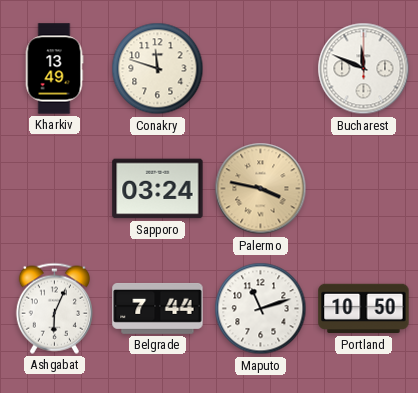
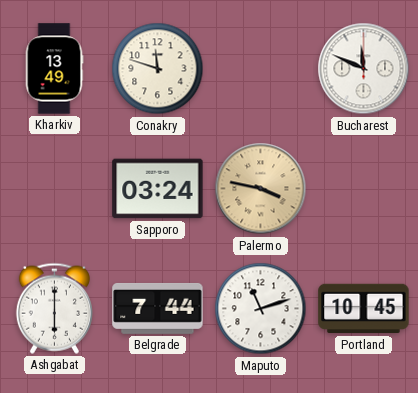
Ashgabat: 6:04 -> 6:00
Portland: 10:50 -> 10:45
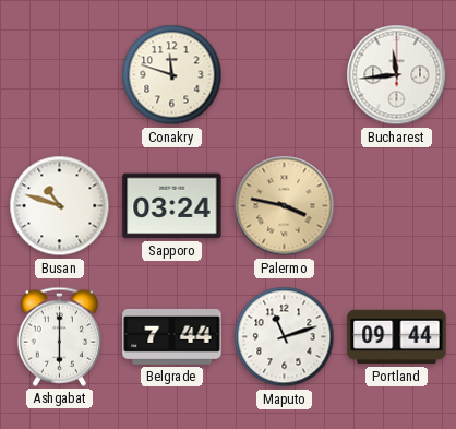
Kharkiv: 13:49 -> none
Bucharest: 11:49 -> 11:44
Busan: none -> 10:48
Portland: 10:45 -> 09:44
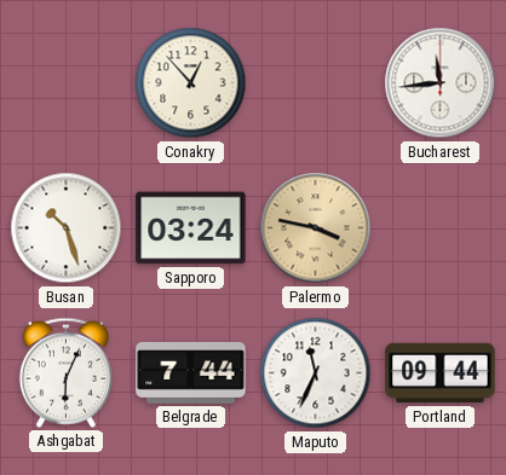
Conakry: 11:48 -> 12:53
Busan: 10:48 -> 10:27
Ashgabat: 6:00 -> 6:04
Maputo: 11:12 -> 11:34
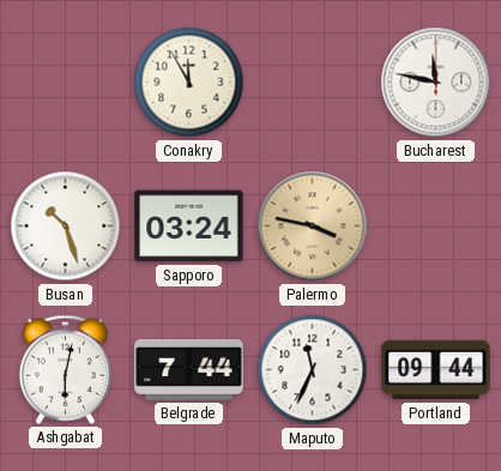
Conakry: 12:53 -> 11:55
Bucharest: 11:44 -> 11:47
Ashgabat: 6:04 -> 6:02
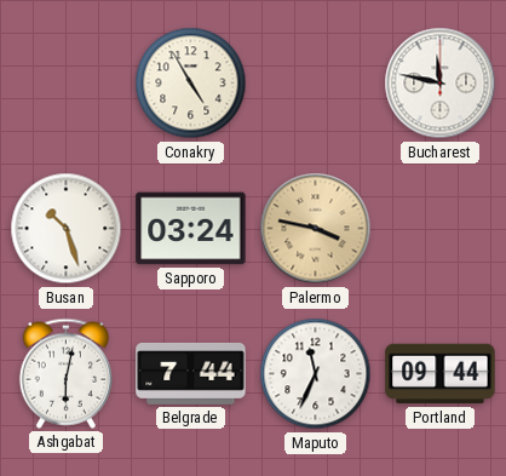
Conakry: 11:55 -> 4:55
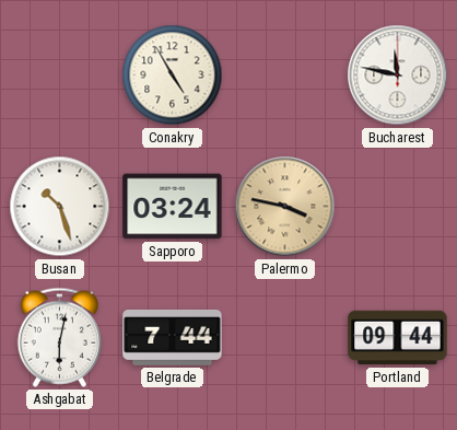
Maputo: 11:34 -> none
